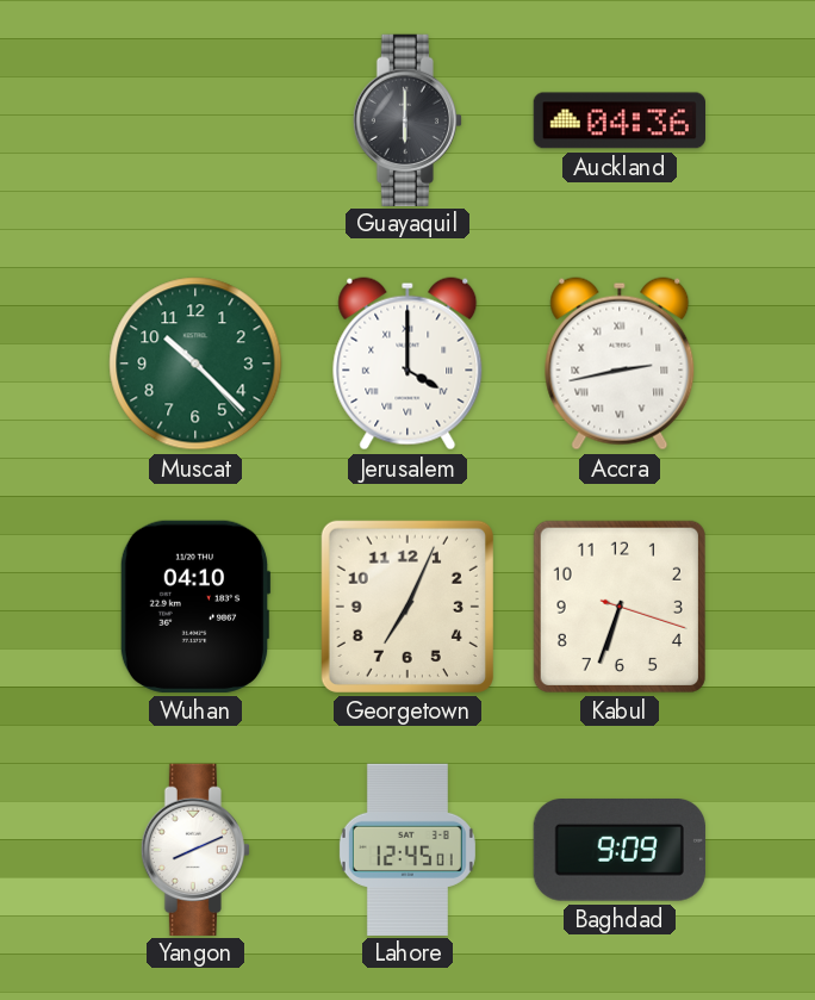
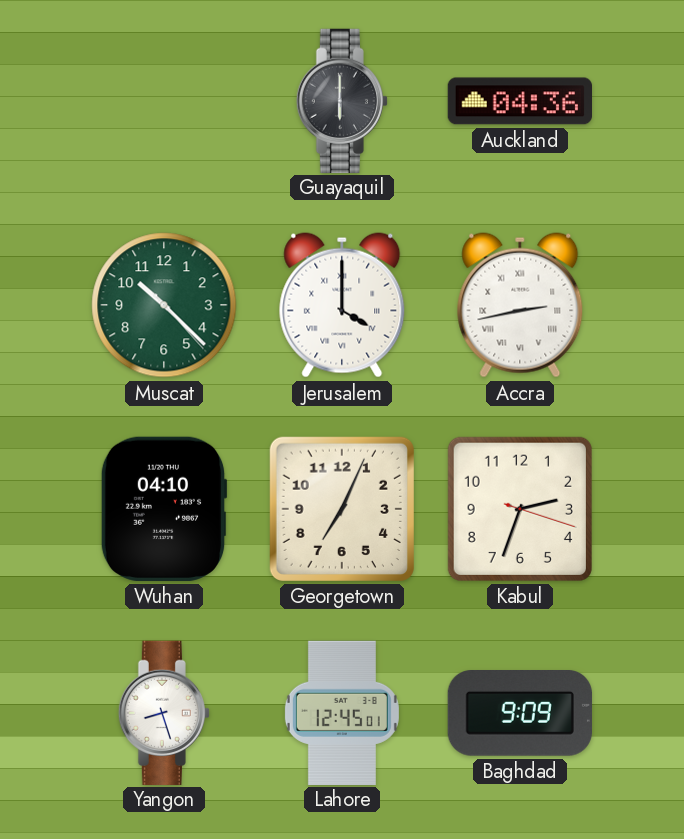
Kabul: 6:33 -> 2:33
Yangon: 8:11 -> 8:27
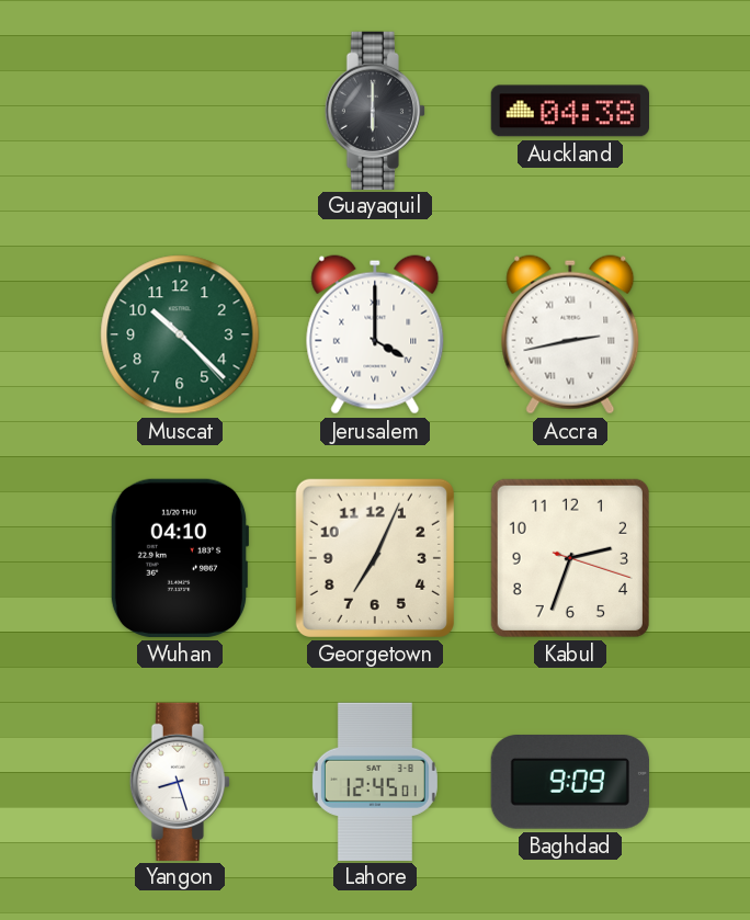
Auckland: 04:36 -> 04:38
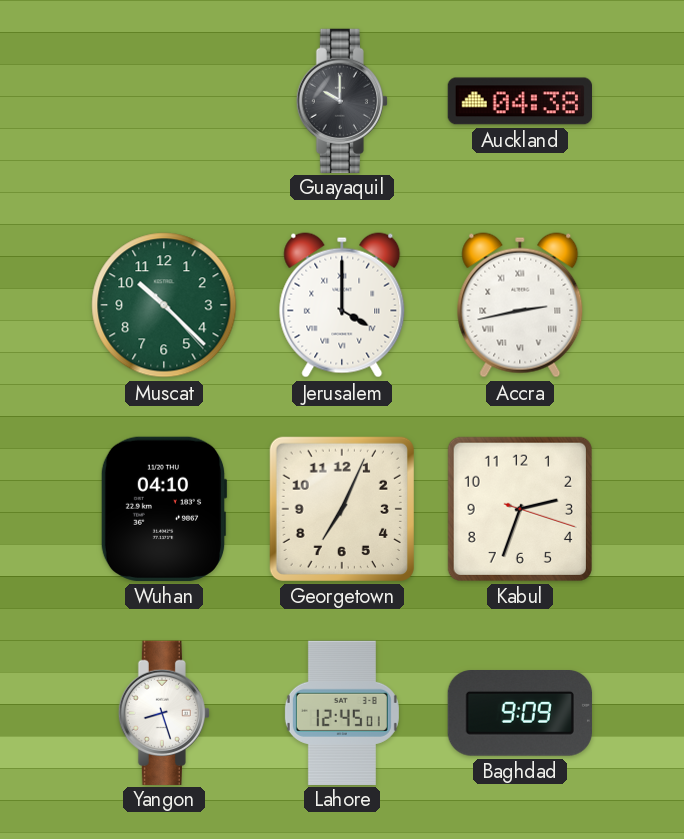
Guayaquil: 6:00 -> 10:00
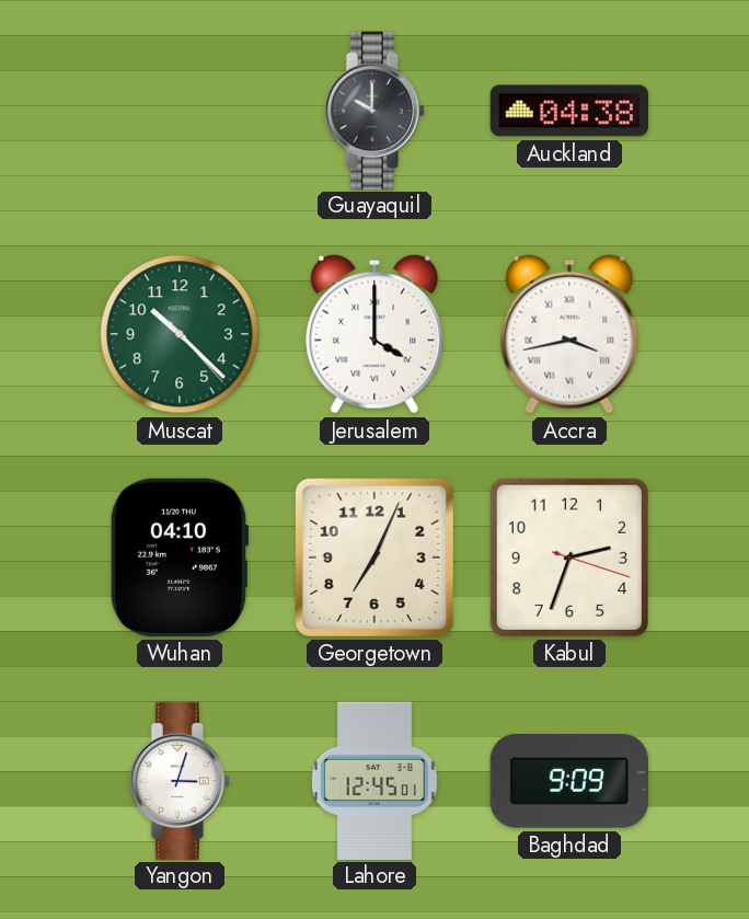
Accra: 2:43 -> 3:43
Yangon: 8:27 -> 3:03
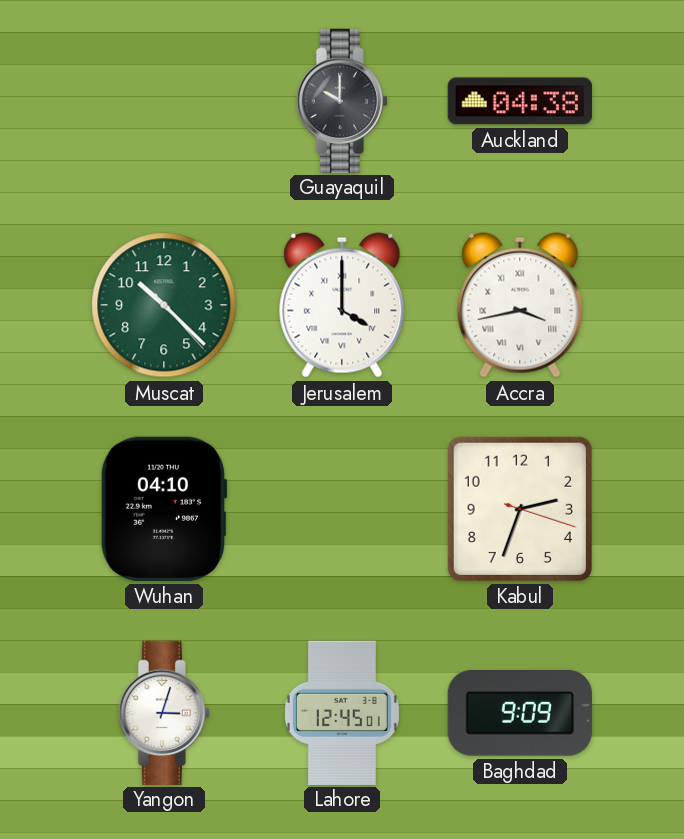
Georgetown: 7:04 -> none
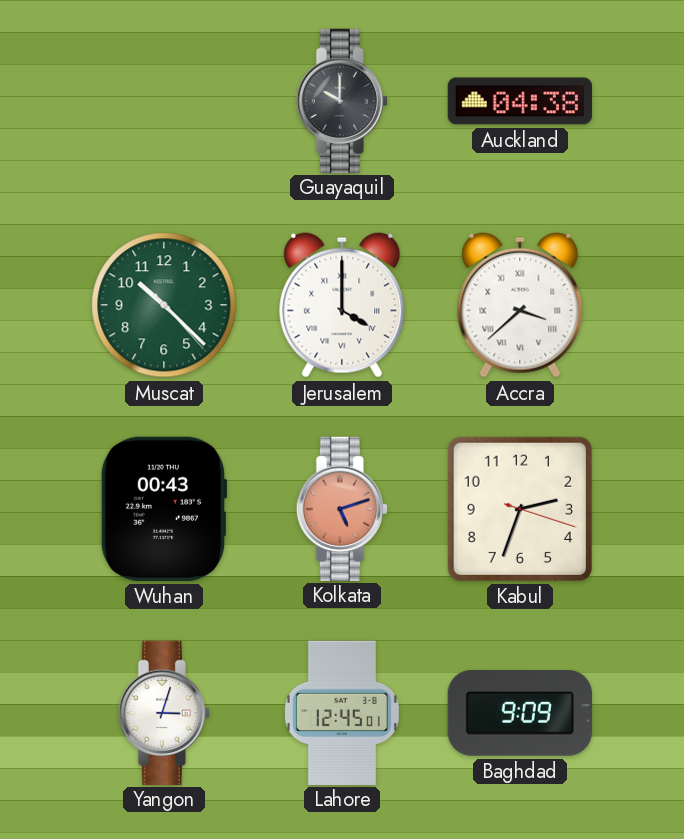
Accra: 3:43 -> 3:38
Wuhan: 04:10 -> 00:43
Kolkata: none -> 5:12
